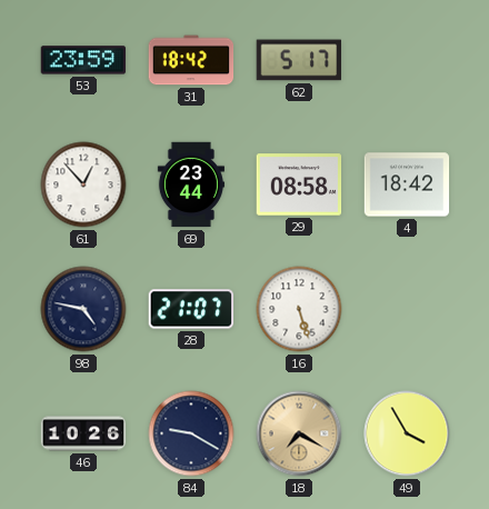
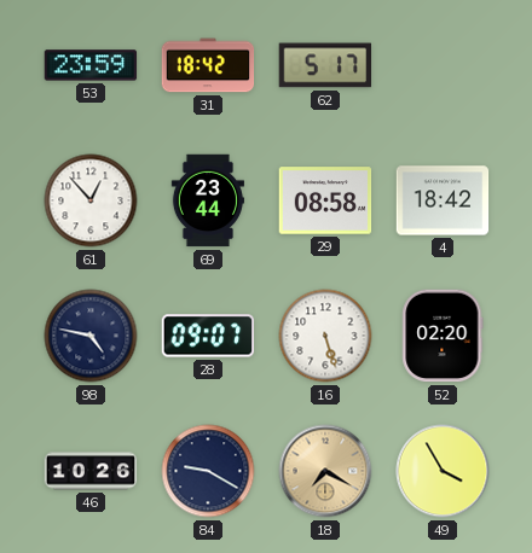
28: 21:07 -> 09:07
52: none -> 02:20
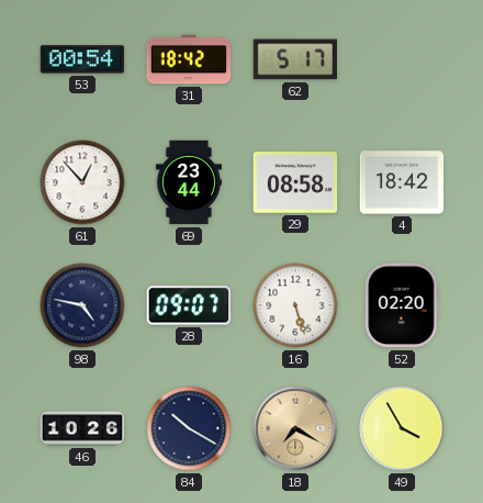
53: 23:59 -> 00:54
84: 9:20 -> 10:20
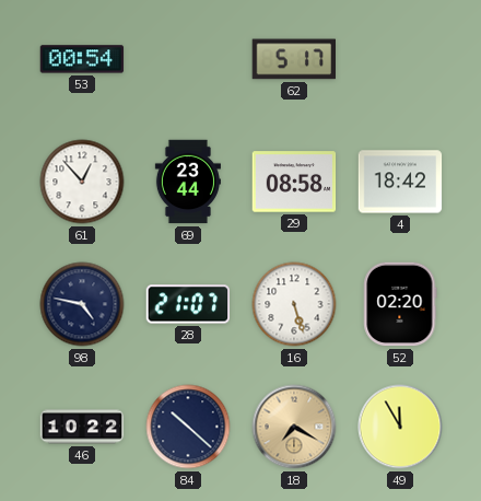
31: 18:42 -> none
28: 09:07 -> 21:07
46: 10:26 -> 10:22
84: 10:20 -> 10:22
49: 3:55 -> 11:55
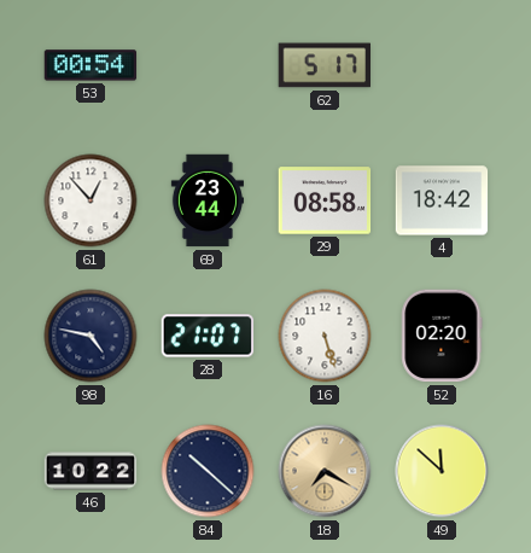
49: 11:55 -> 11:52
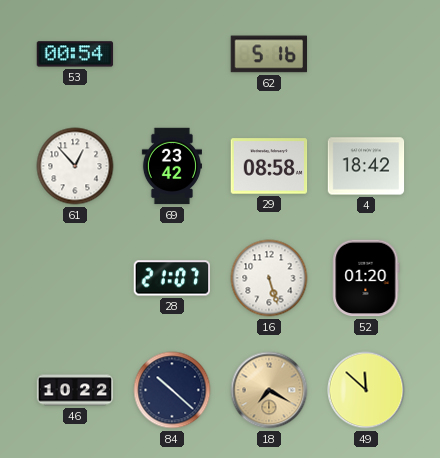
62: 5:17 -> 5:16
69: 23:44 -> 23:42
98: 4:47 -> none
52: 02:20 -> 01:20
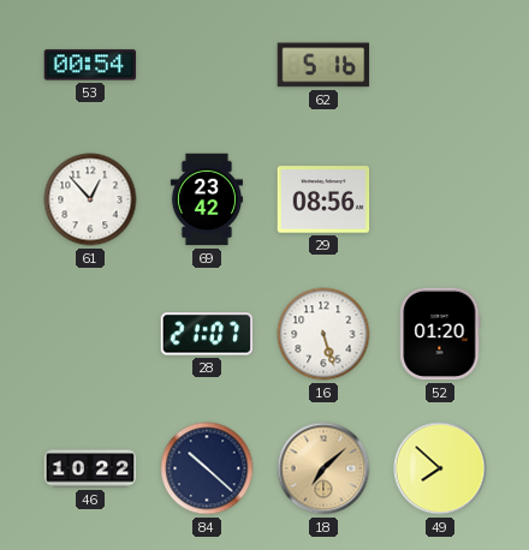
29: 08:58 -> 08:56
4: 18:42 -> none
18: 7:20 -> 7:08
49: 11:52 -> 7:52
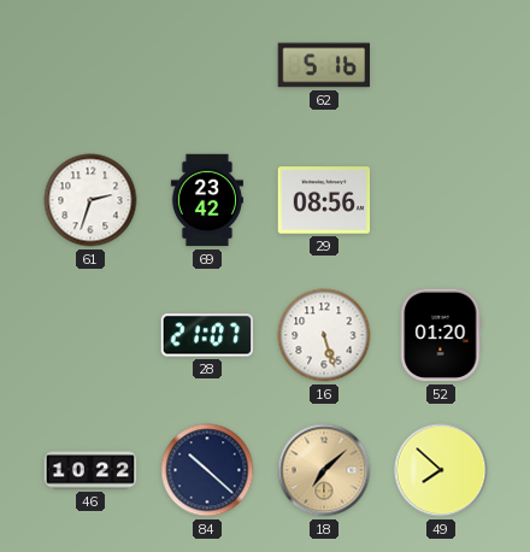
53: 00:54 -> none
61: 12:53 -> 2:33
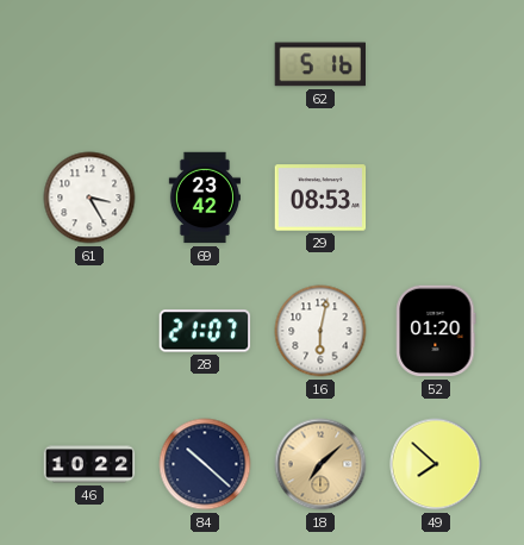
61: 2:33 -> 3:25
29: 08:56 -> 08:53
16: 5:27 -> 6:02
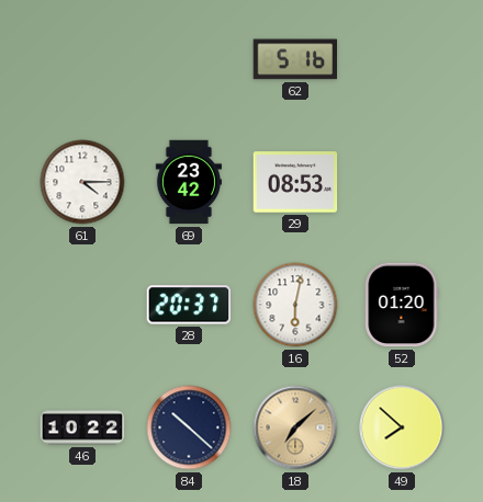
61: 3:25 -> 4:15
28: 21:07 -> 20:37
